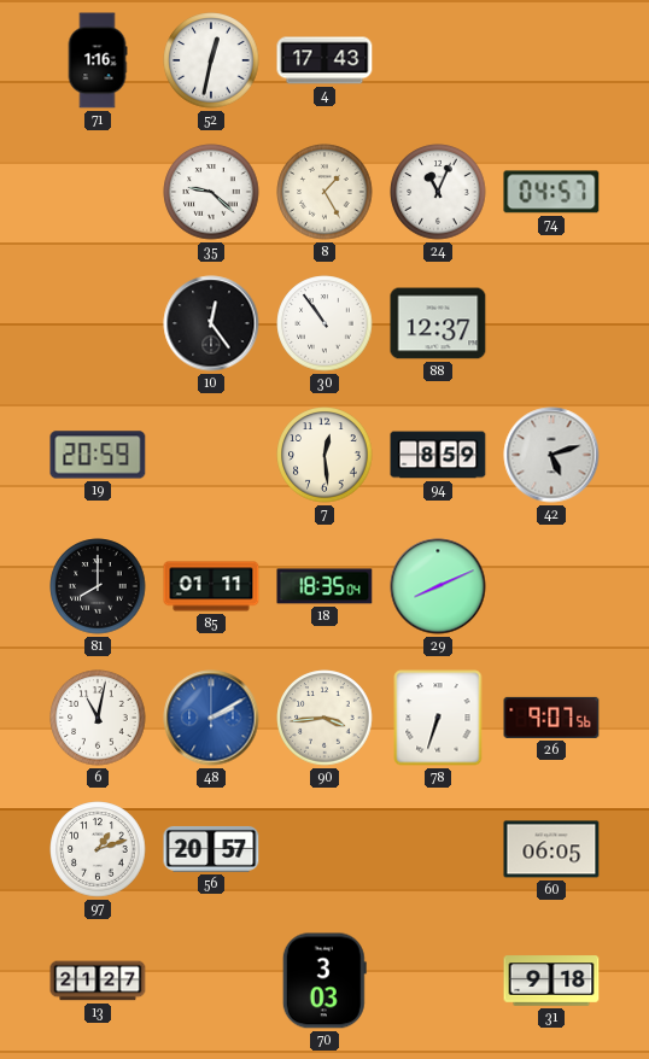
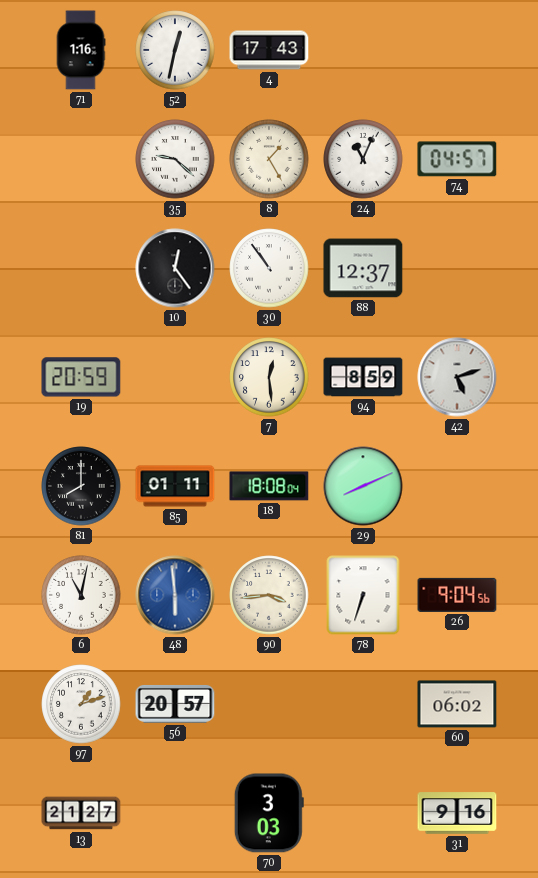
18: 18:35 -> 18:08
48: 2:10 -> 5:59
26: 9:07 -> 9:04
60: 06:05 -> 06:02
31: 9:18 -> 9:16
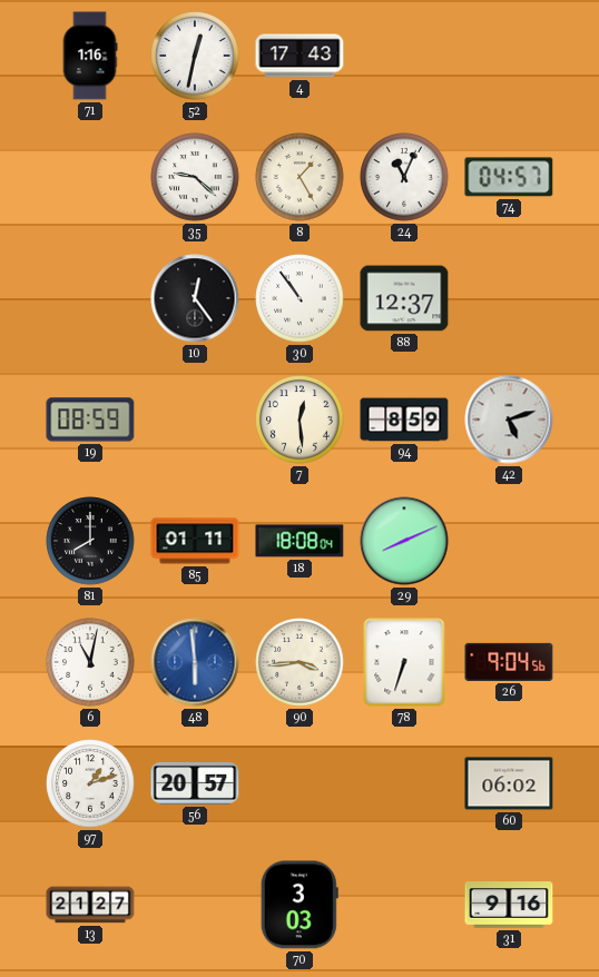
19: 20:59 -> 08:59
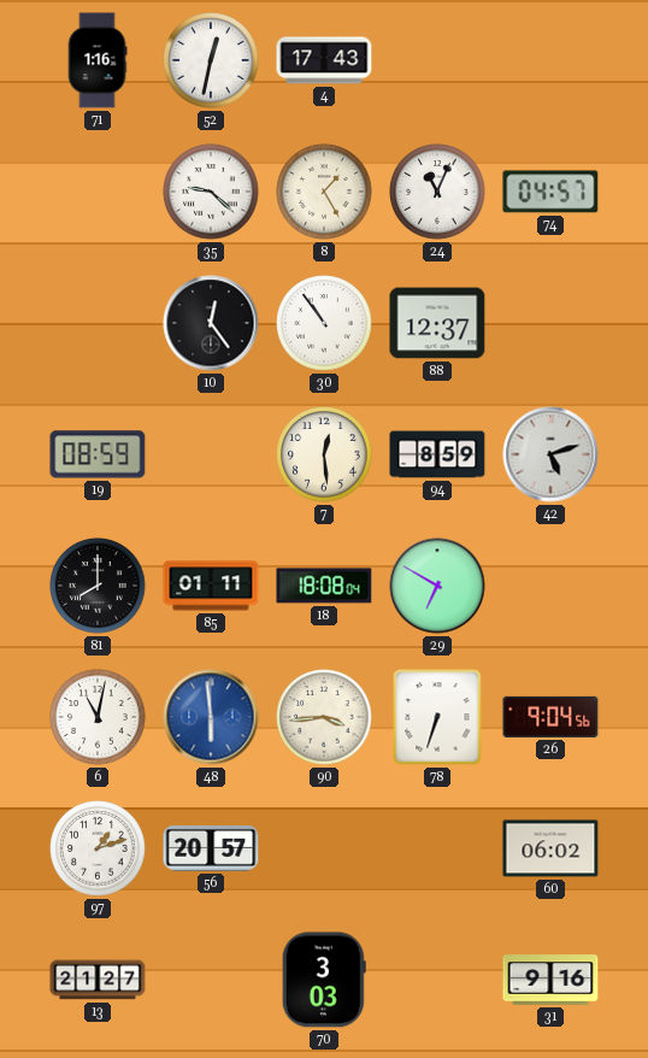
29: 8:11 -> 6:50
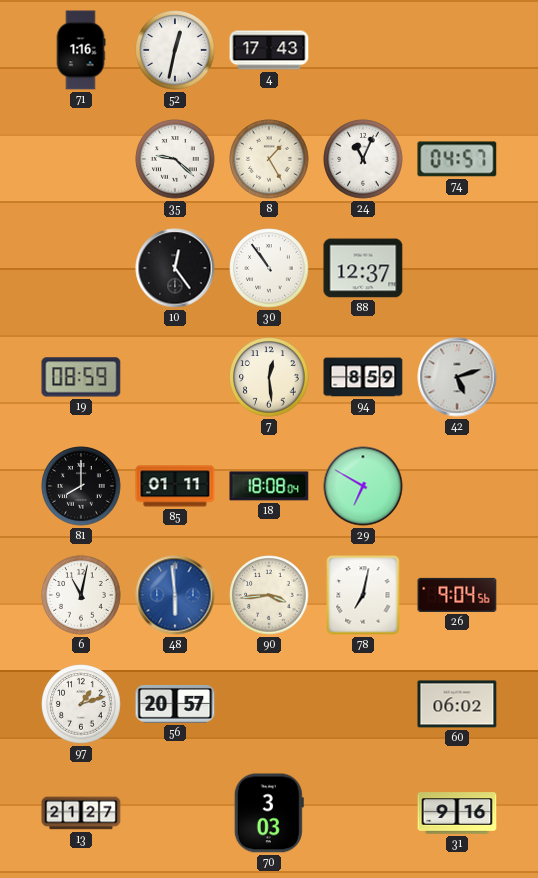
78: 6:33 -> 7:02
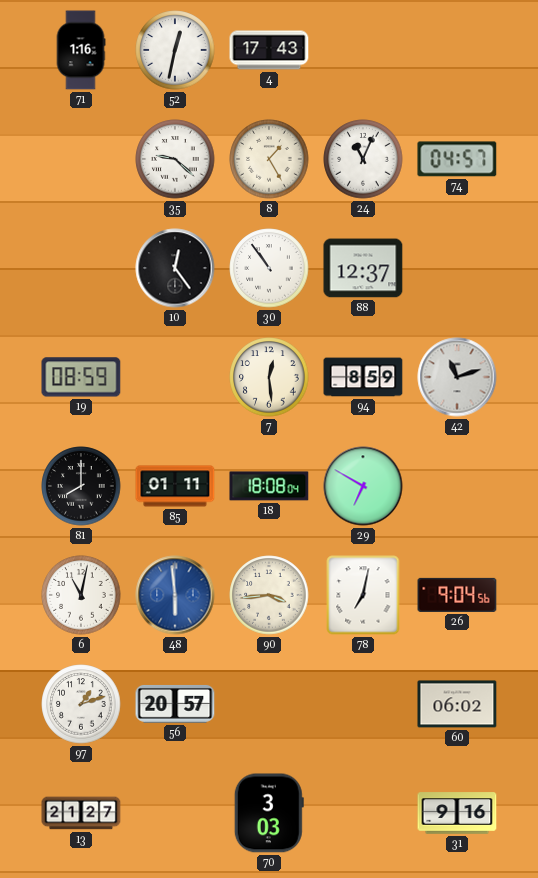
42: 5:12 -> 11:12
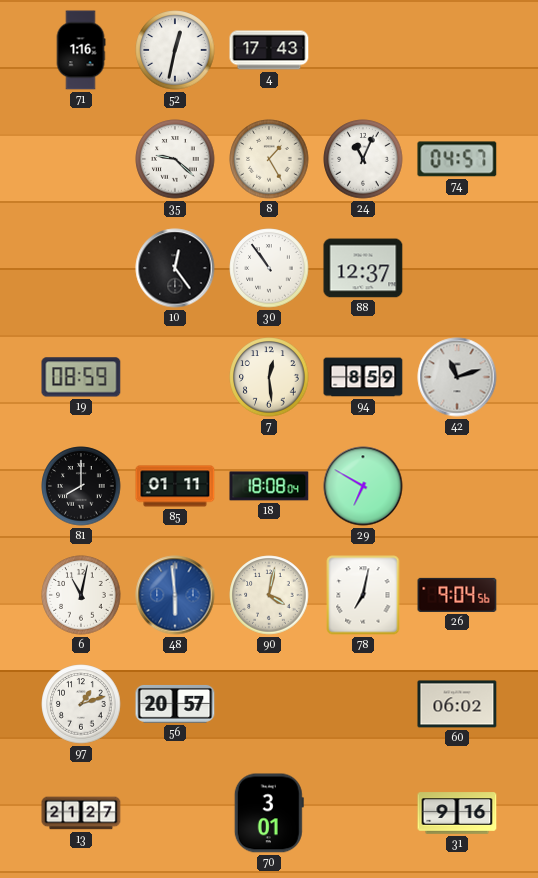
90: 3:44 -> 4:02
70: 3:03 -> 3:01
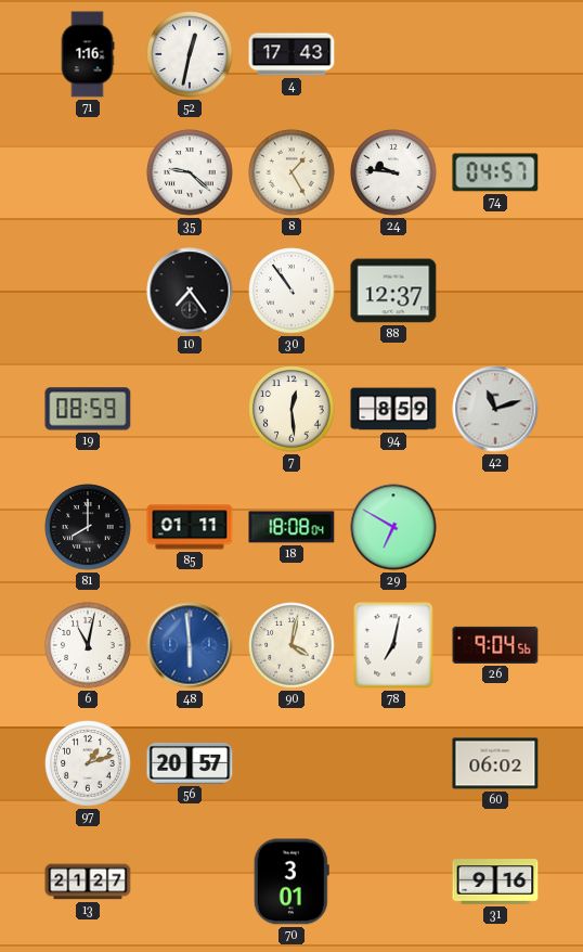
24: 11:04 -> 9:46
10: 12:24 -> 7:24
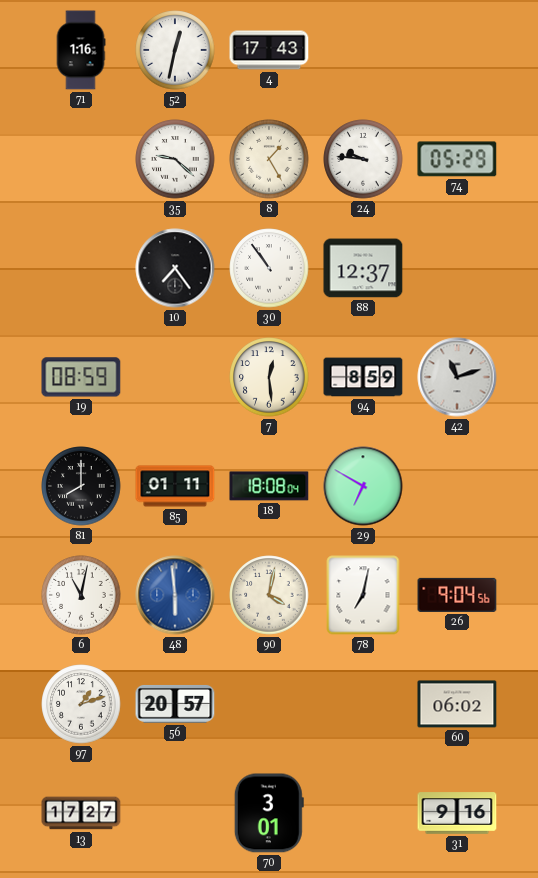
74: 04:57 -> 05:29
13: 21:27 -> 17:27
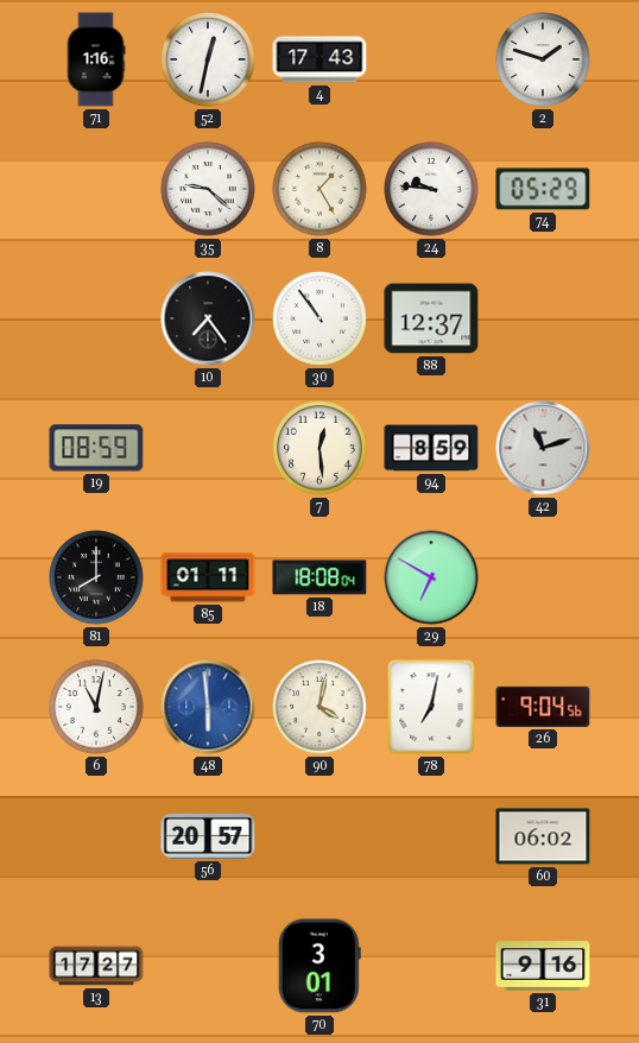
2: none -> 1:48
97: 1:12 -> none
